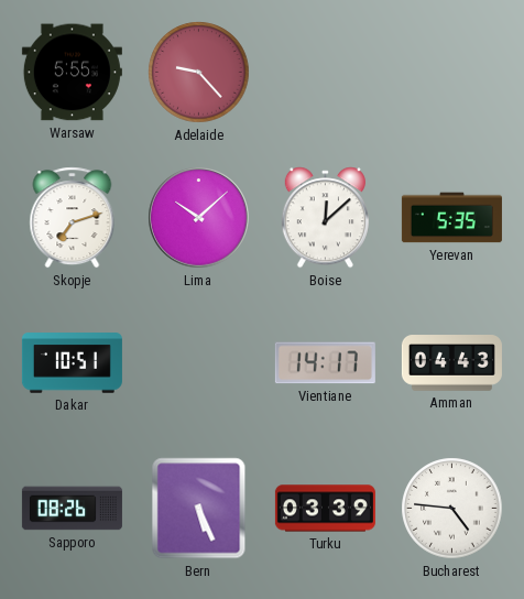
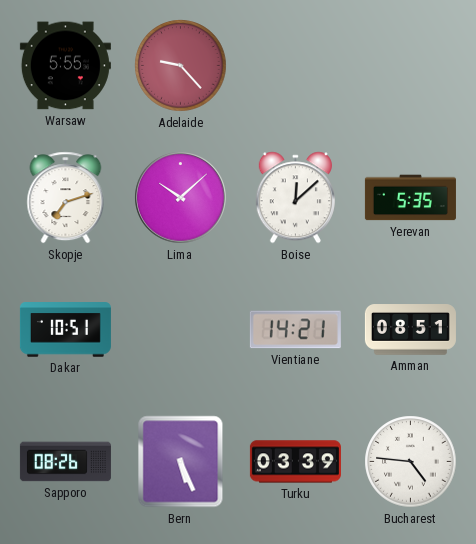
Vientiane: 14:17 -> 14:21
Amman: 04:43 -> 08:51
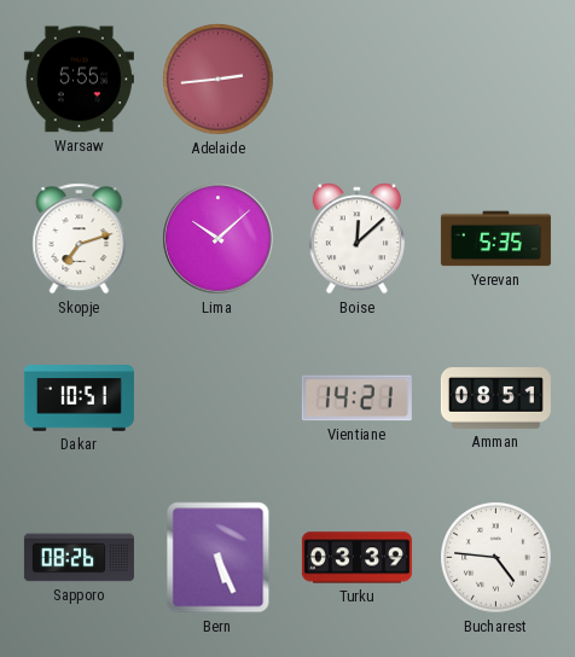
Adelaide: 9:23 -> 2:44
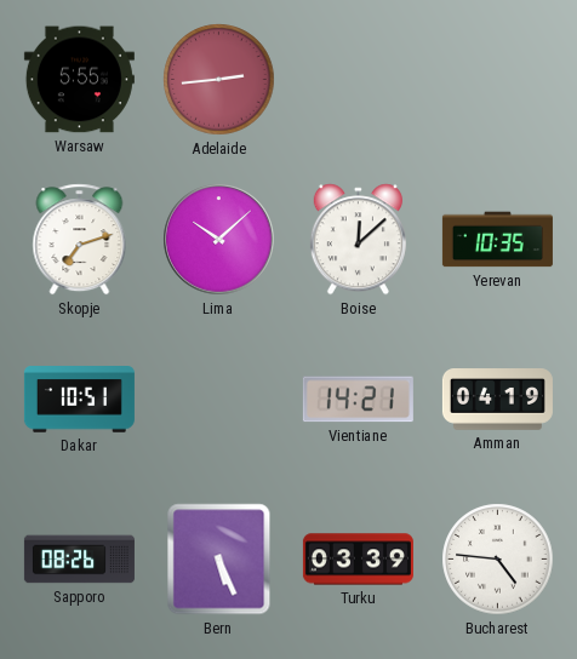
Yerevan: 5:35 -> 10:35
Amman: 08:51 -> 04:19
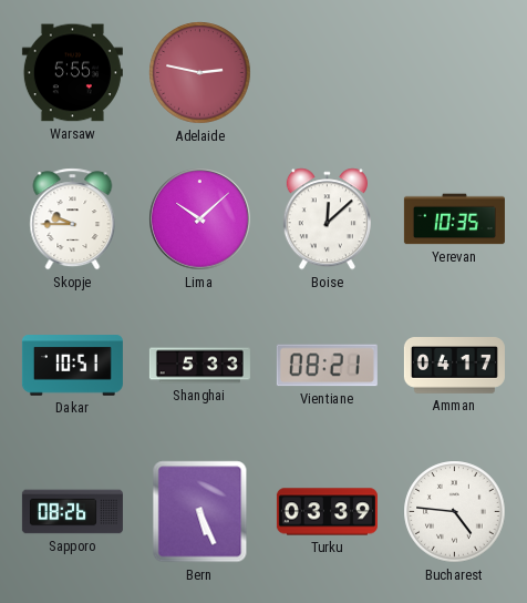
Adelaide: 2:44 -> 2:47
Skopje: 7:12 -> 9:45
Shanghai: none -> 5:33
Vientiane: 14:21 -> 08:21
Amman: 04:19 -> 04:17
